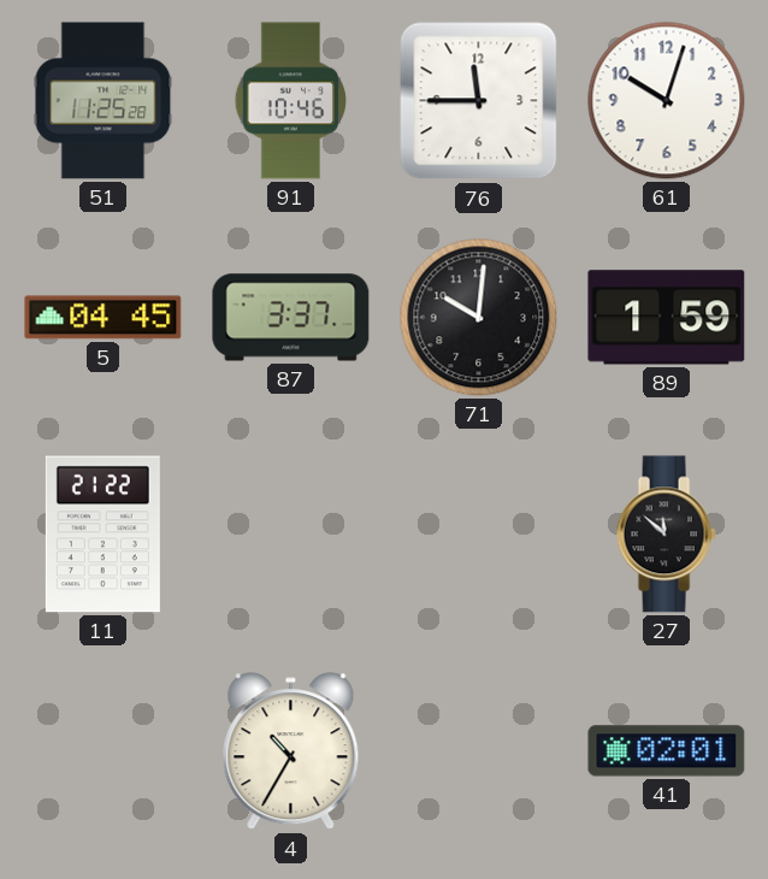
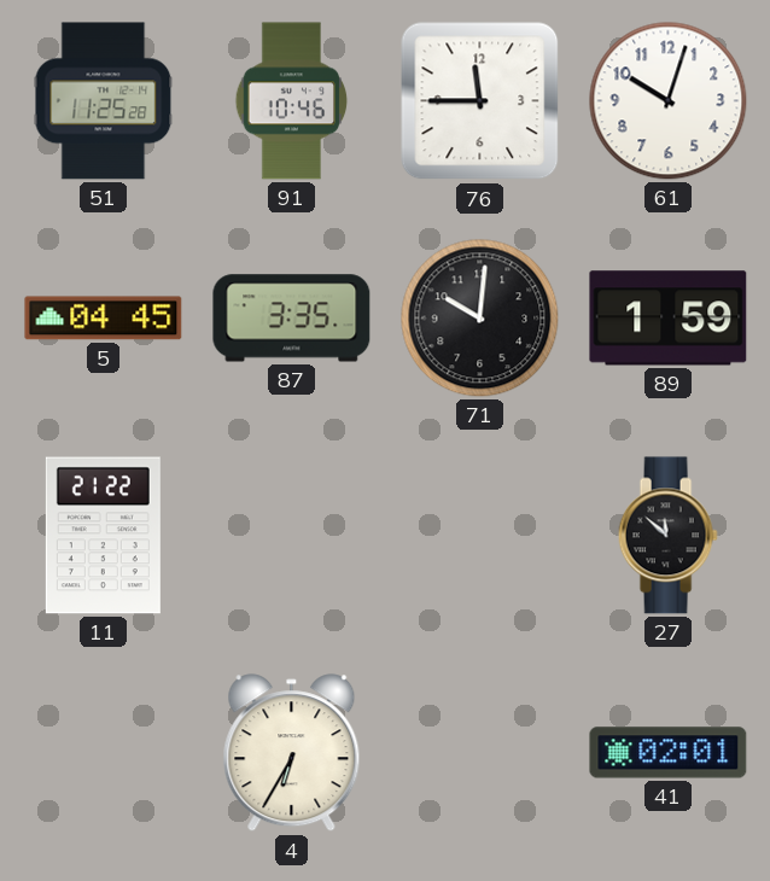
87: 3:37 -> 3:35
4: 10:35 -> 6:35
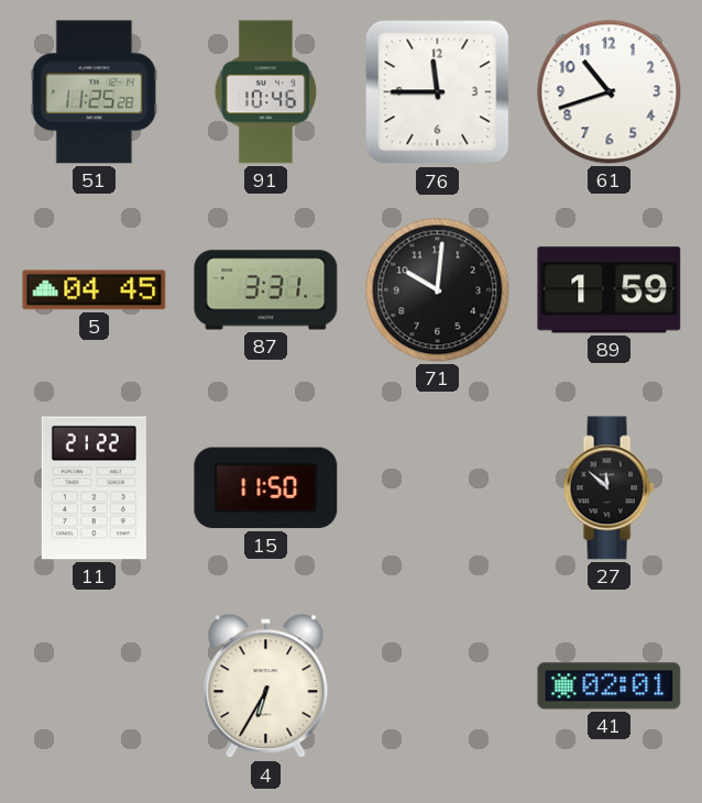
61: 10:03 -> 10:42
87: 3:35 -> 3:31
15: none -> 11:50
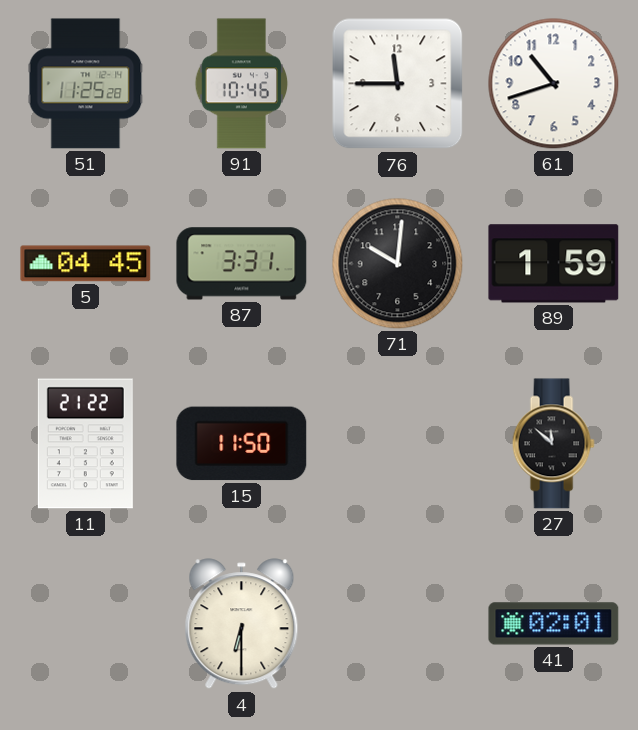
4: 6:35 -> 6:30
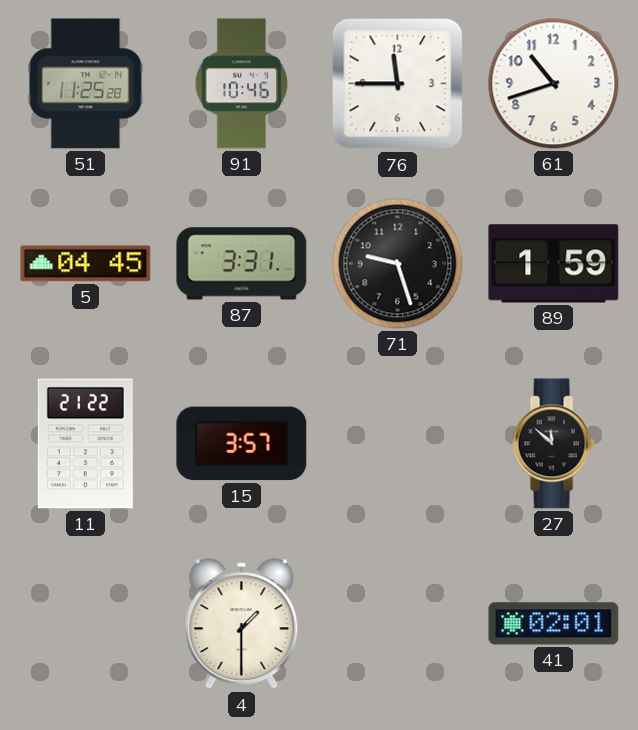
71: 10:01 -> 9:27
15: 11:50 -> 3:57
4: 6:30 -> 1:30
